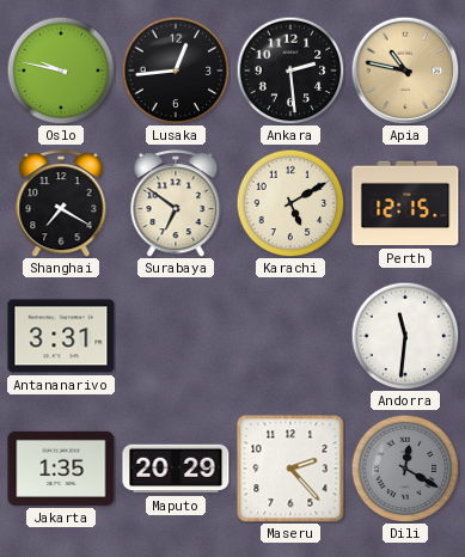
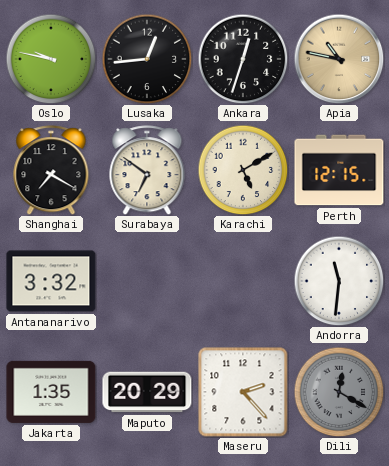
Ankara: 2:29 -> 12:33
Antananarivo: 3:31 -> 3:32
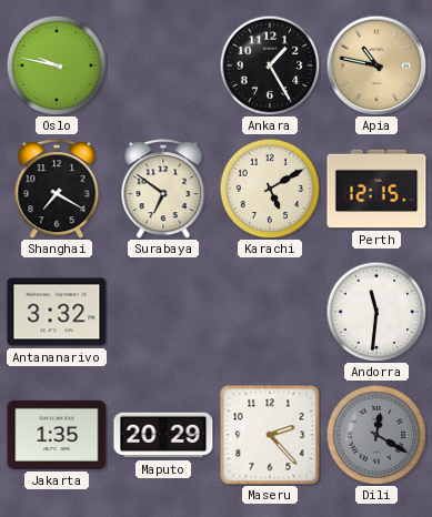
Lusaka: 12:44 -> none
Ankara: 12:33 -> 1:25
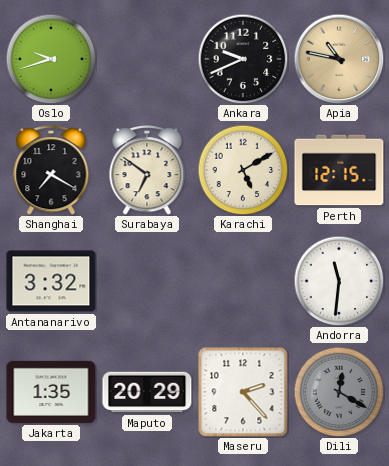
Oslo: 9:47 -> 9:42
Ankara: 1:25 -> 9:41
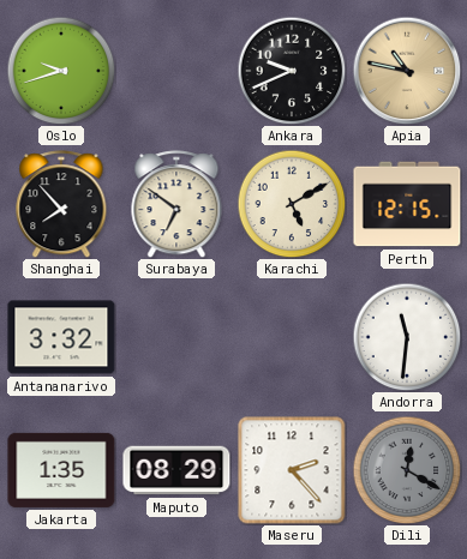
Shanghai: 7:20 -> 7:53
Maputo: 20:29 -> 08:29
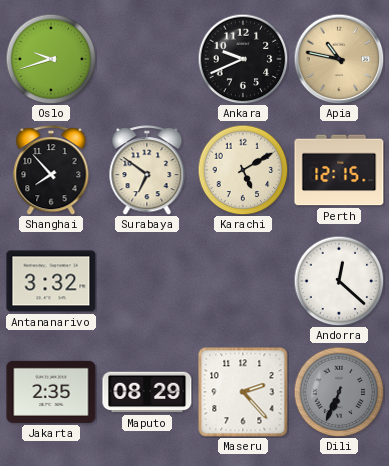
Andorra: 11:31 -> 12:22
Jakarta: 1:35 -> 2:35
Dili: 12:20 -> 6:34
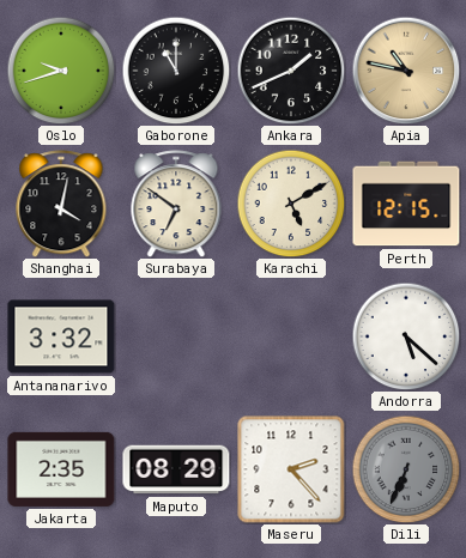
Gaborone: none -> 11:00
Ankara: 9:41 -> 1:41
Shanghai: 7:53 -> 4:02
Andorra: 12:22 -> 5:22
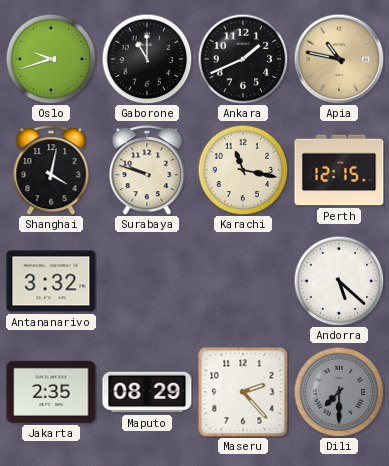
Surabaya: 6:51 -> 9:48
Karachi: 5:10 -> 11:17
Dili: 6:34 -> 7:30
